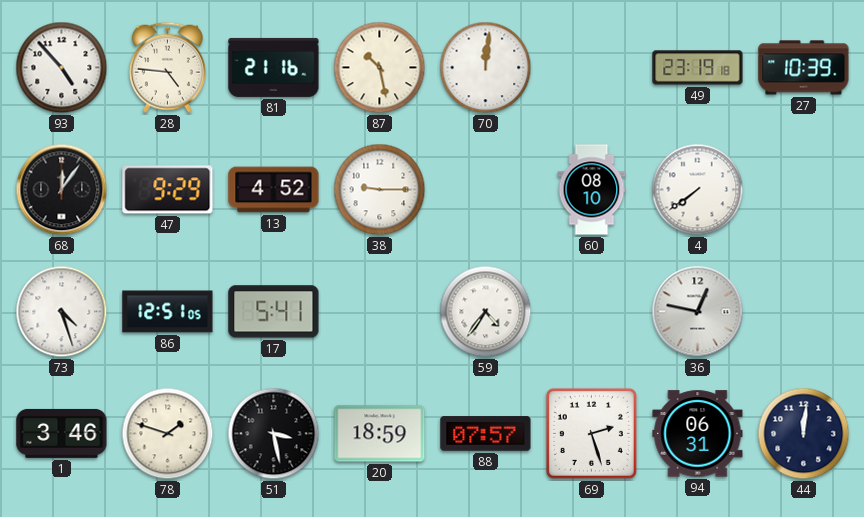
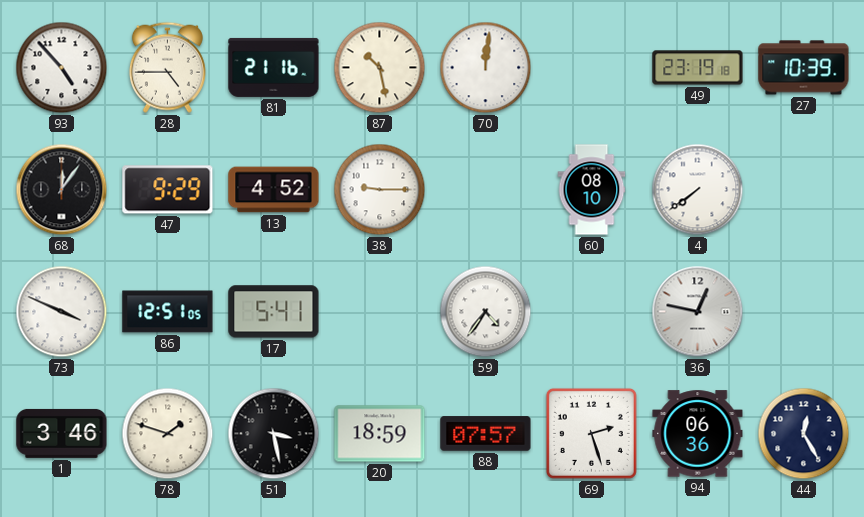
28: 4:46 -> 4:45
73: 4:27 -> 3:49
94: 06:31 -> 06:36
44: 12:01 -> 12:25
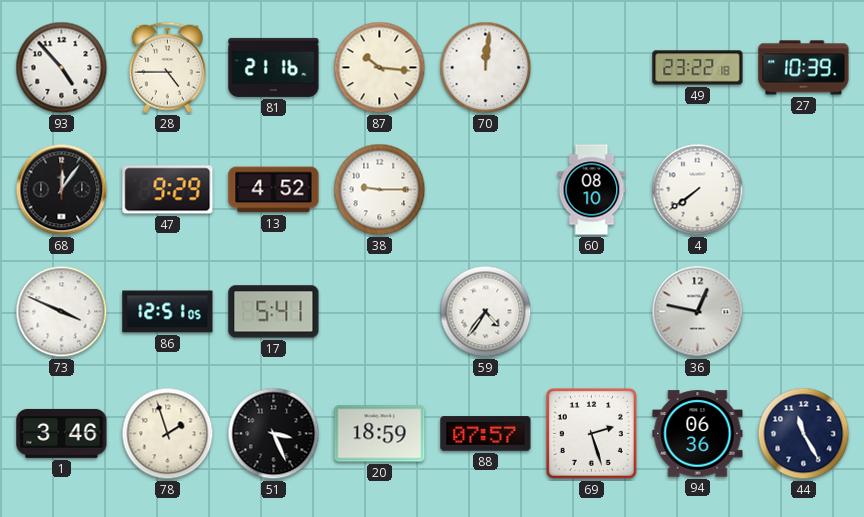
87: 10:28 -> 10:16
49: 23:19 -> 23:22
78: 1:48 -> 1:57
51: 3:28 -> 3:26
44: 12:25 -> 11:25
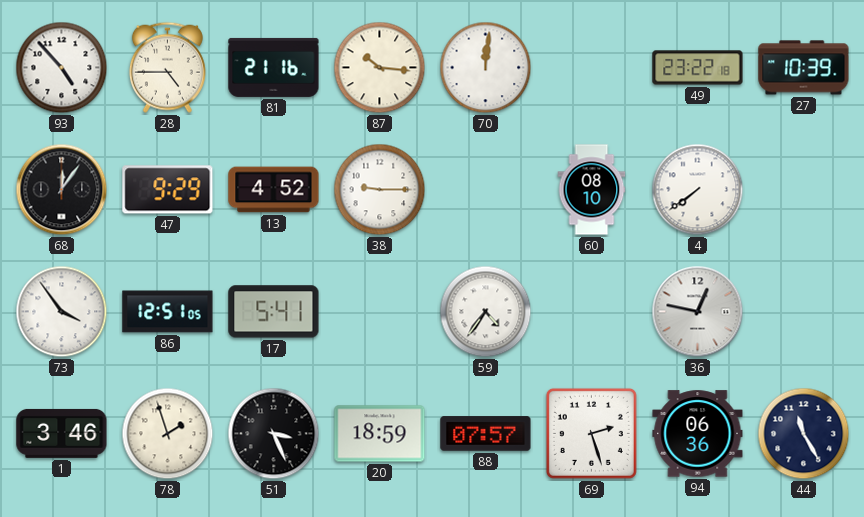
73: 3:49 -> 3:54
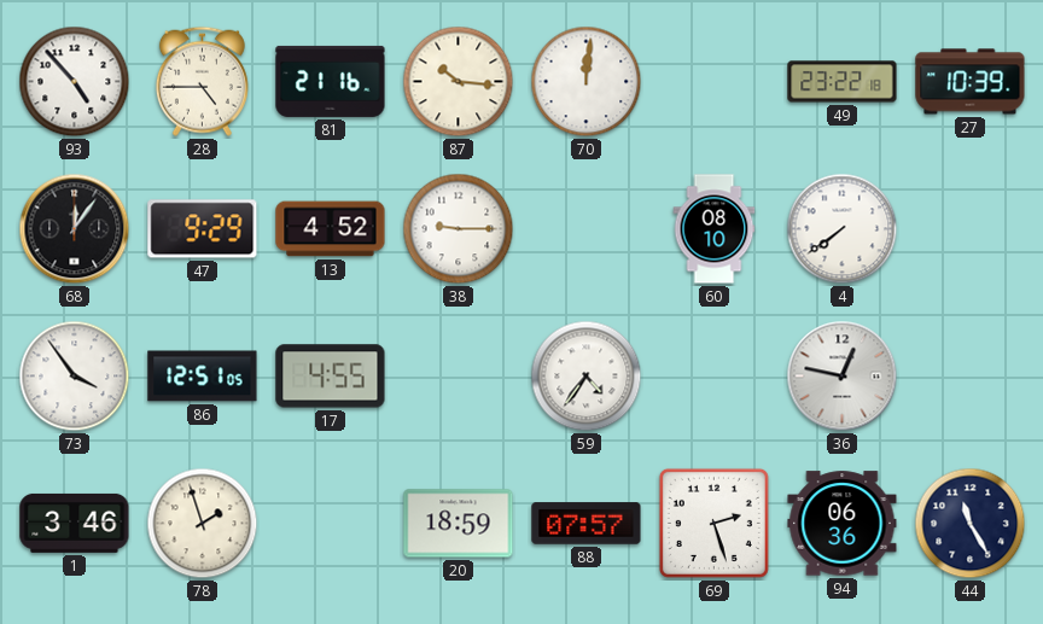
17: 5:41 -> 4:55
51: 3:26 -> none
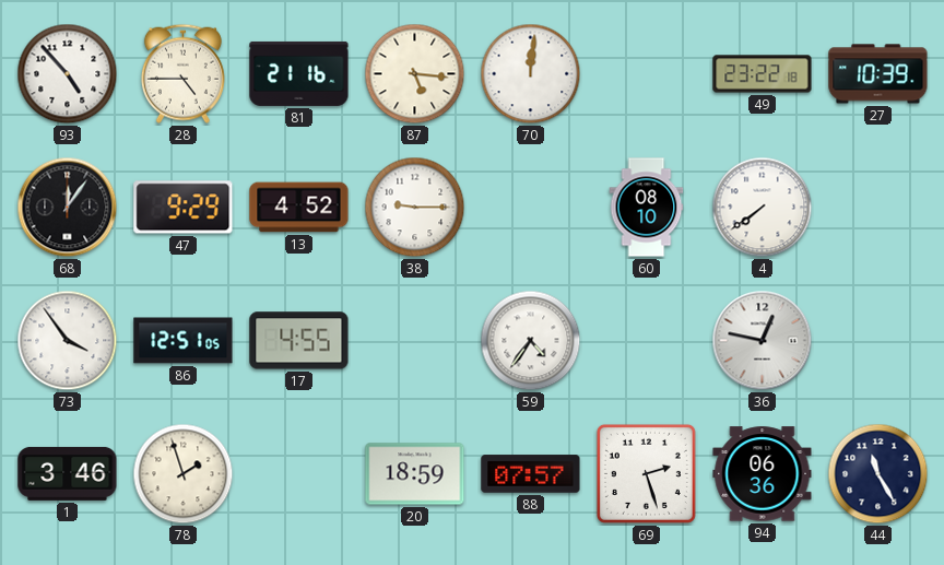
87: 10:16 -> 5:16
